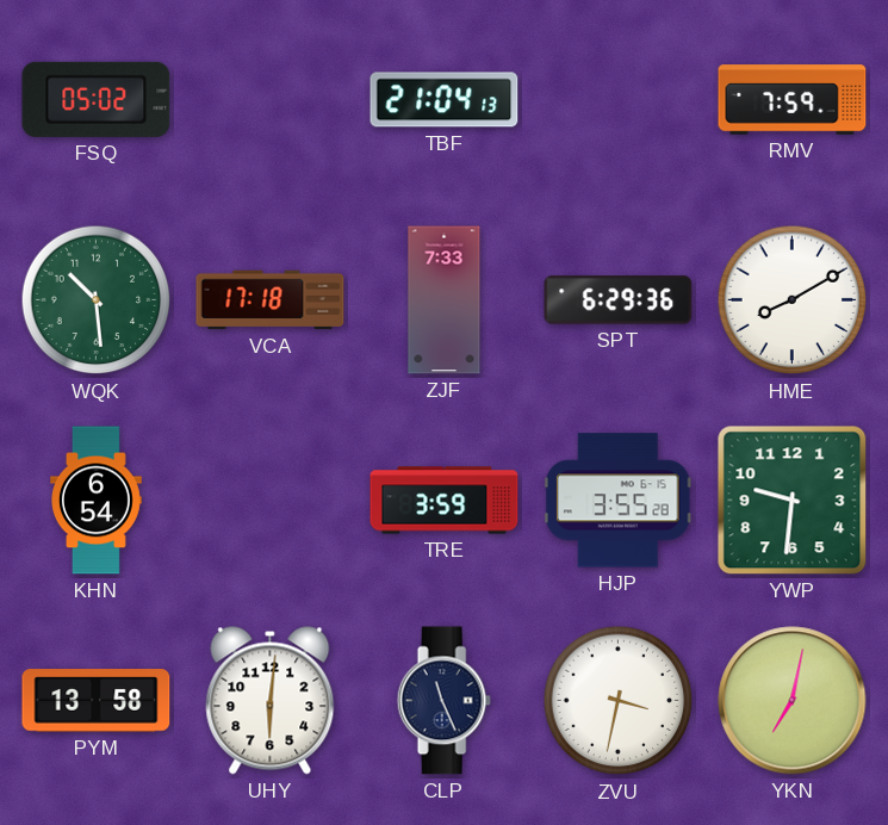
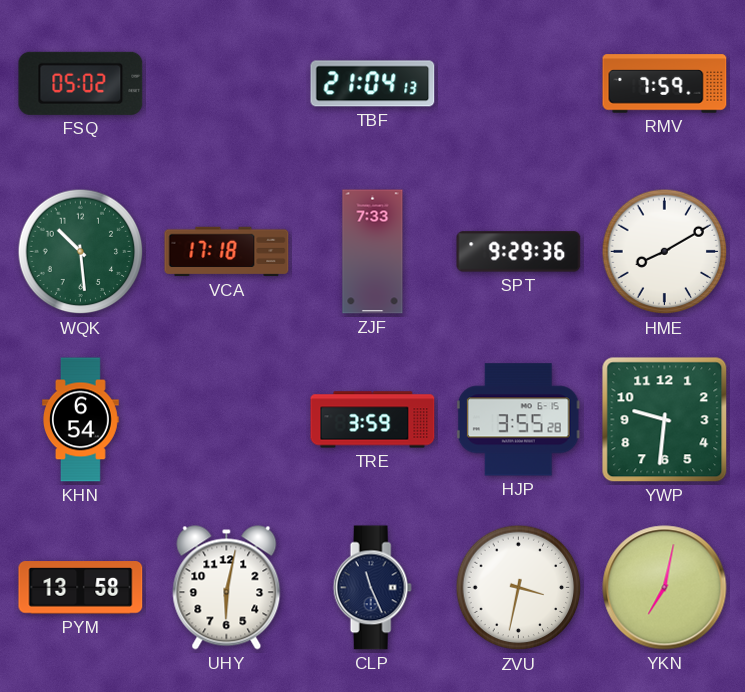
SPT: 6:29 -> 9:29
UHY: 6:01 -> 6:02
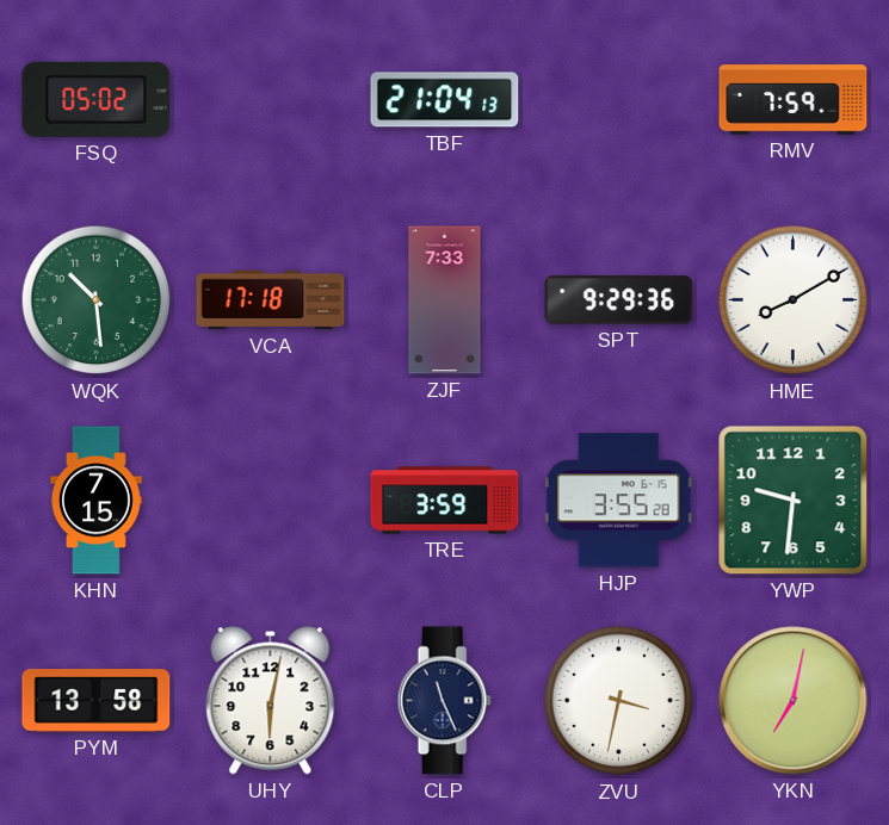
KHN: 6:54 -> 7:15
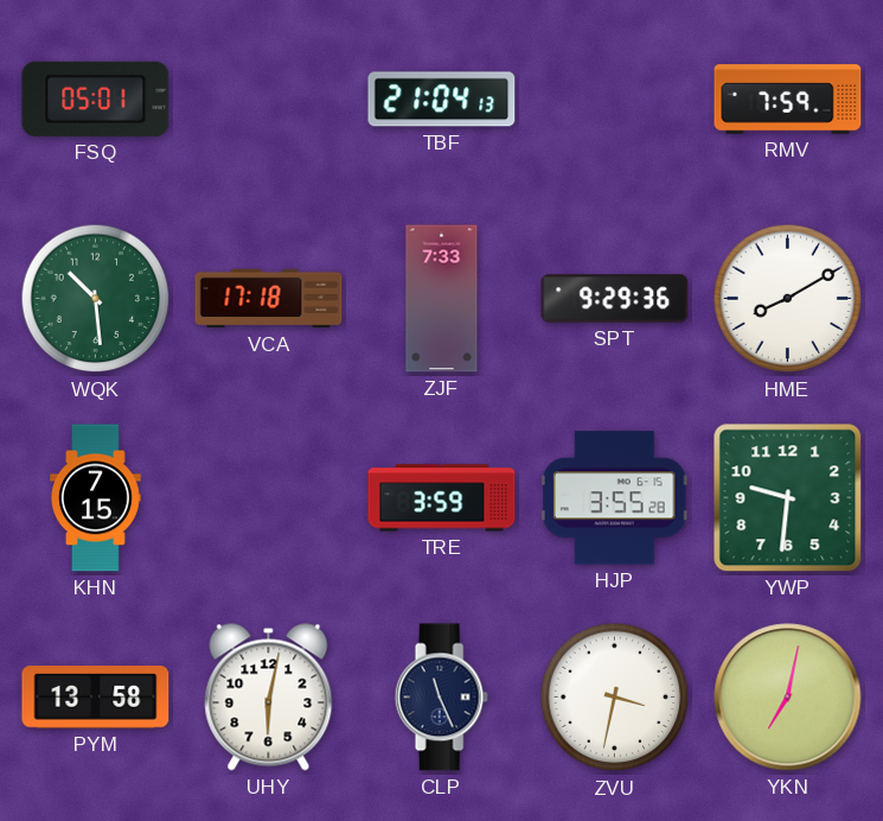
FSQ: 05:02 -> 05:01
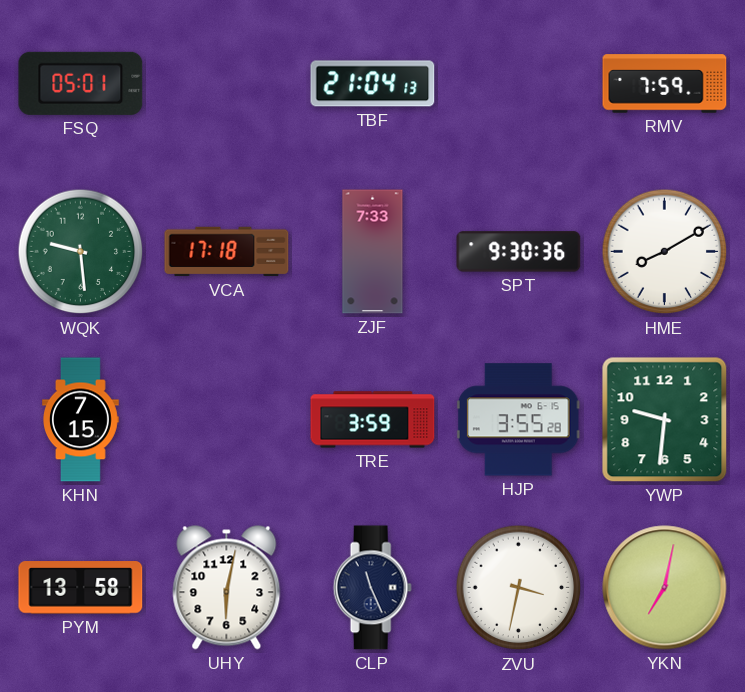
WQK: 10:29 -> 9:29
SPT: 9:29 -> 9:30
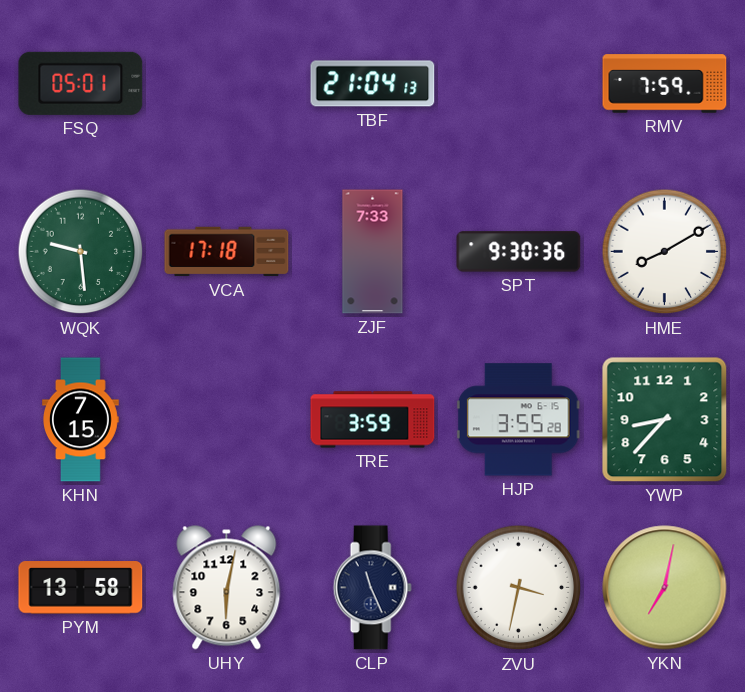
YWP: 9:31 -> 8:37
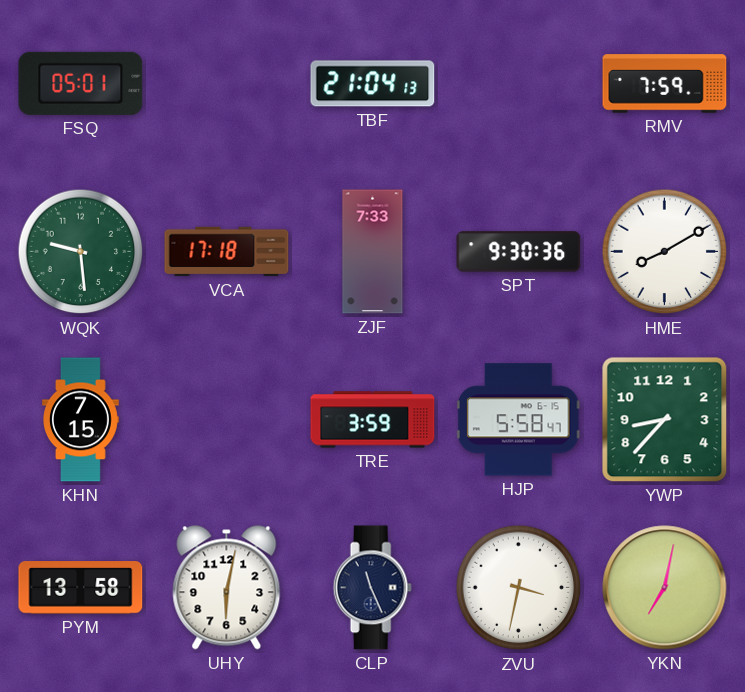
HJP: 3:55 -> 5:58
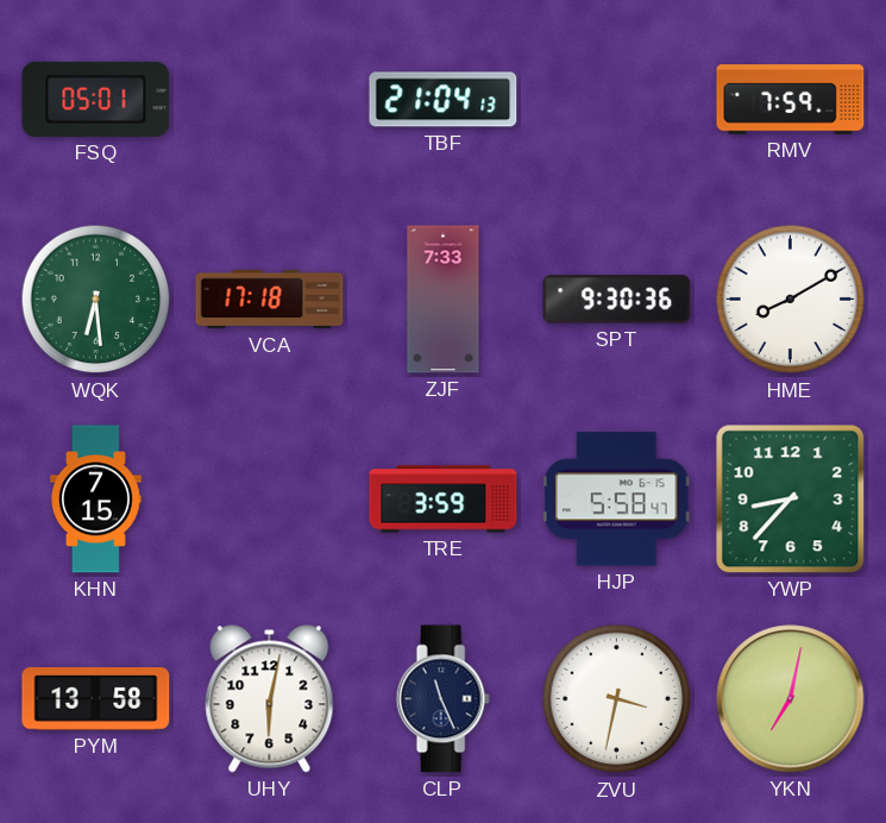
WQK: 9:29 -> 6:29
